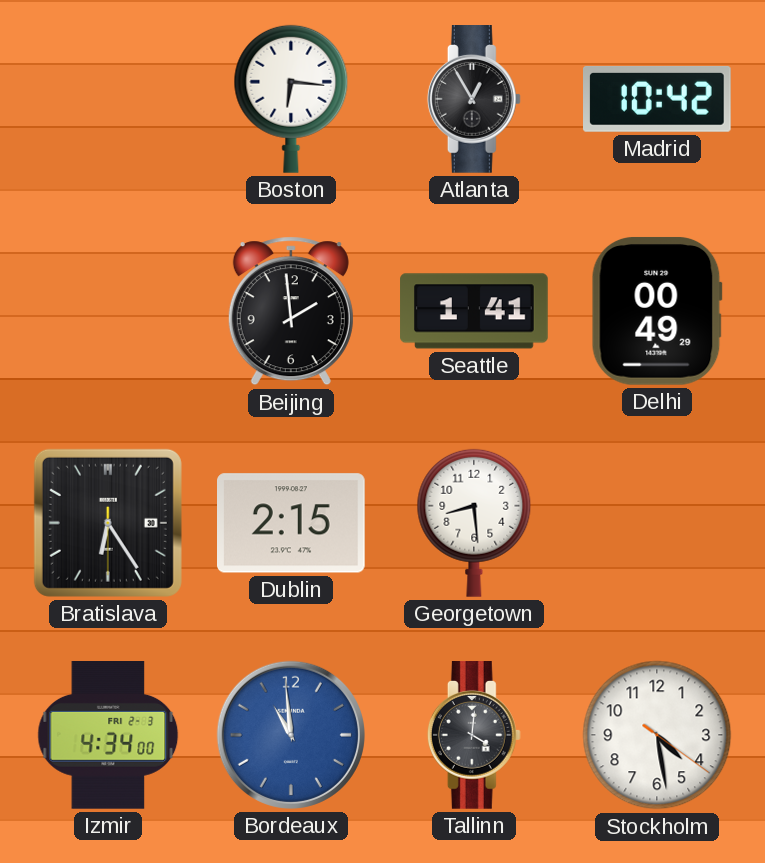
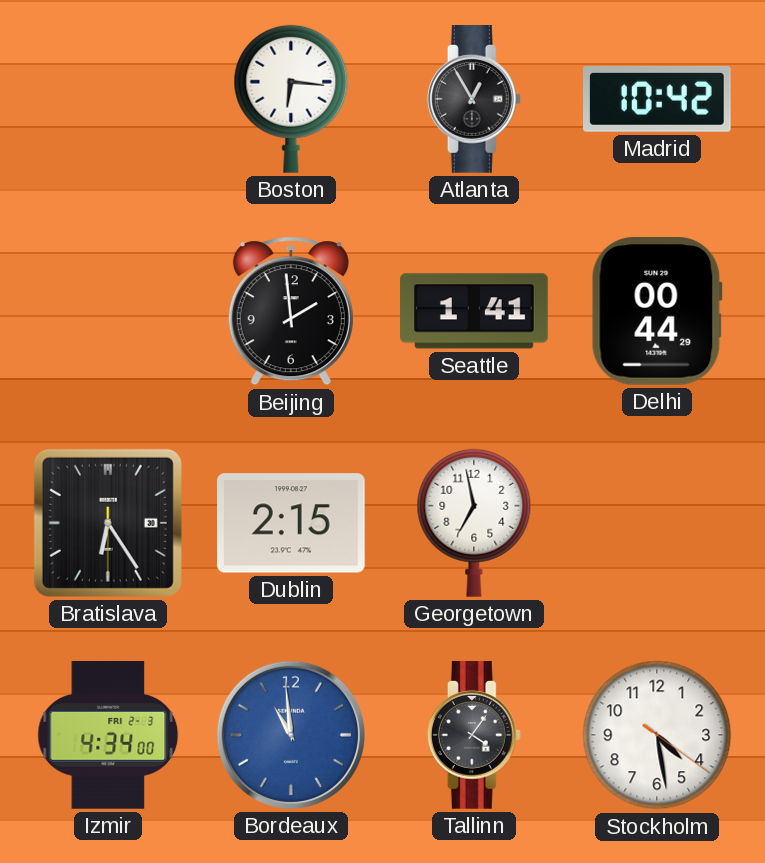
Delhi: 00:49 -> 00:44
Georgetown: 8:29 -> 6:58
Tallinn: 4:01 -> 4:06
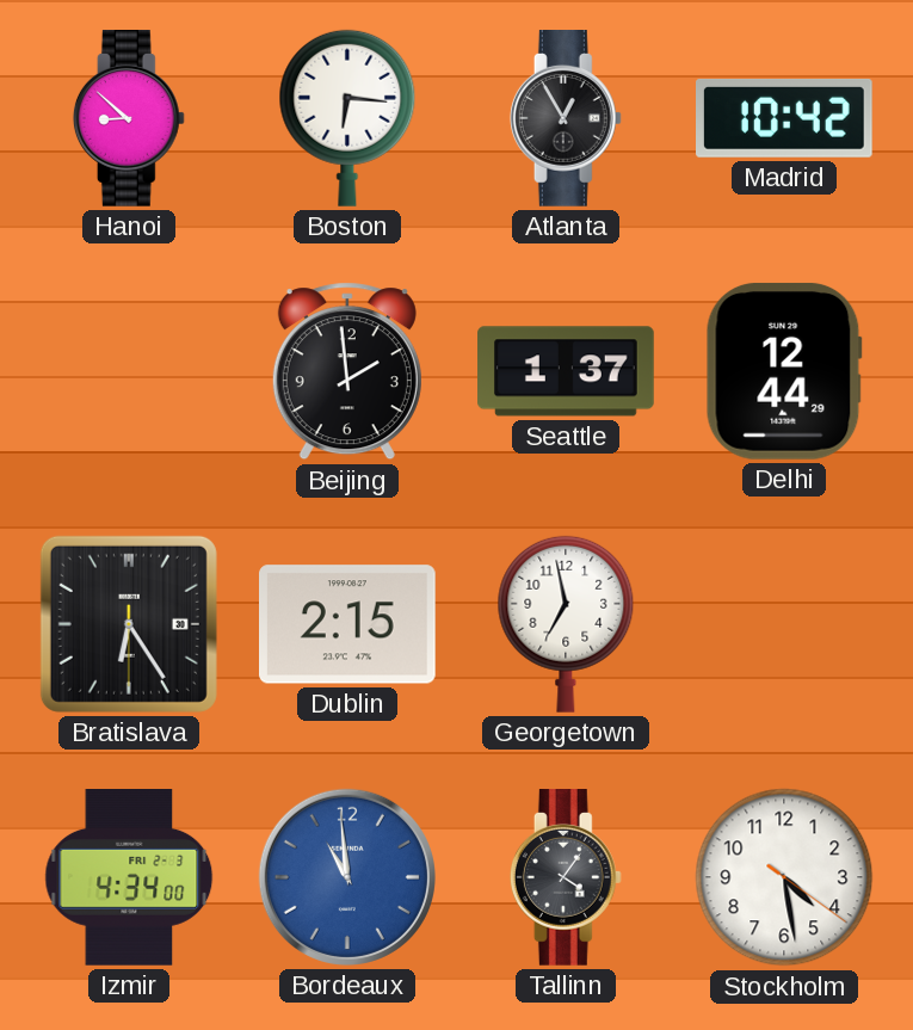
Hanoi: none -> 8:52
Seattle: 1:41 -> 1:37
Delhi: 00:44 -> 12:44
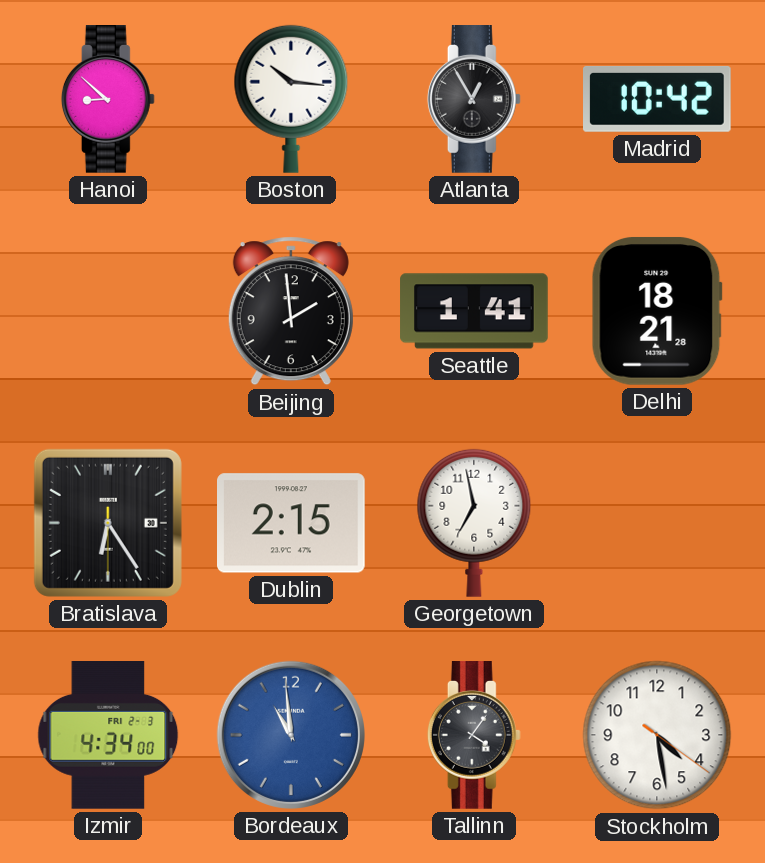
Boston: 6:16 -> 10:16
Seattle: 1:37 -> 1:41
Delhi: 12:44 -> 18:21
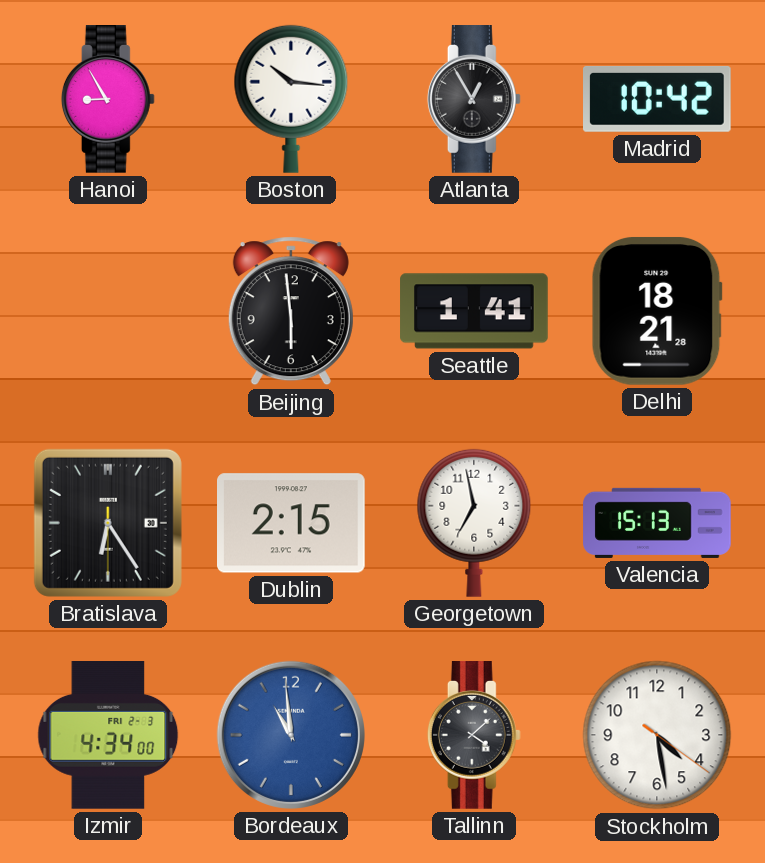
Hanoi: 8:52 -> 8:55
Beijing: 1:59 -> 5:59
Valencia: none -> 15:13
Tallinn: 4:06 -> 4:08
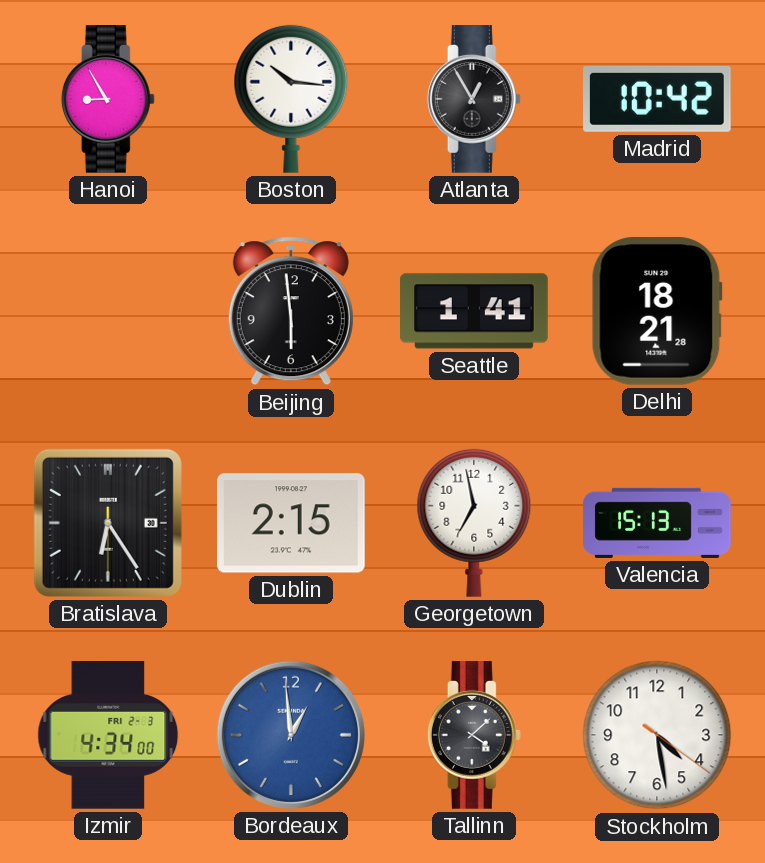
Bordeaux: 10:59 -> 12:59
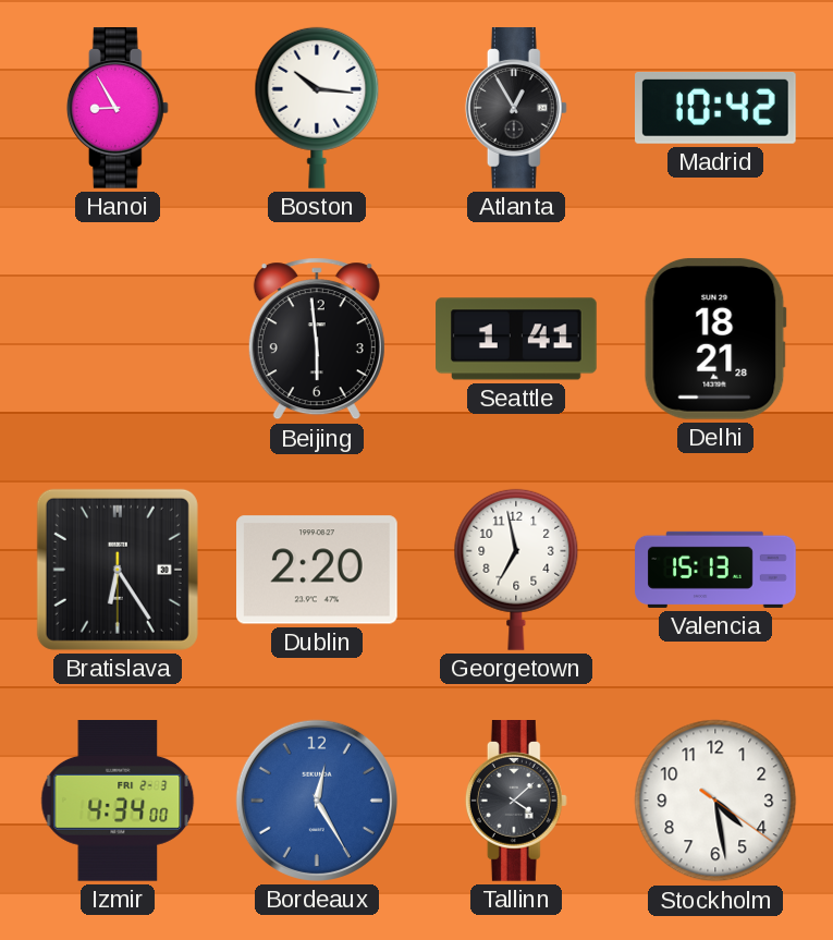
Dublin: 2:15 -> 2:20
Bordeaux: 12:59 -> 12:25
